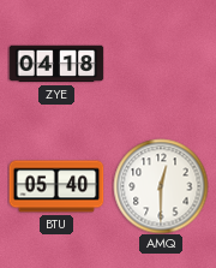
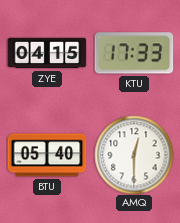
ZYE: 04:18 -> 04:15
KTU: none -> 17:33
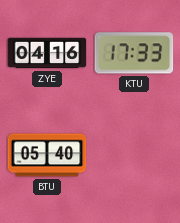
ZYE: 04:15 -> 04:16
AMQ: 12:30 -> none
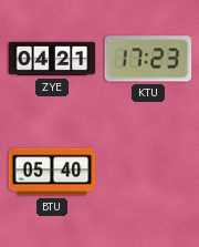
ZYE: 04:16 -> 04:21
KTU: 17:33 -> 17:23
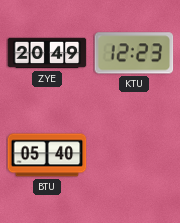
ZYE: 04:21 -> 20:49
KTU: 17:23 -> 12:23
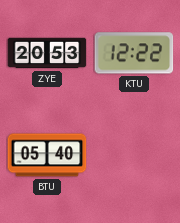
ZYE: 20:49 -> 20:53
KTU: 12:23 -> 12:22
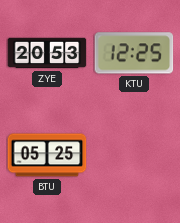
KTU: 12:22 -> 12:25
BTU: 05:40 -> 05:25
